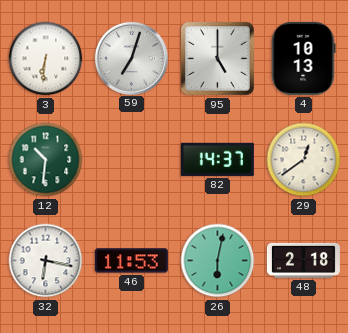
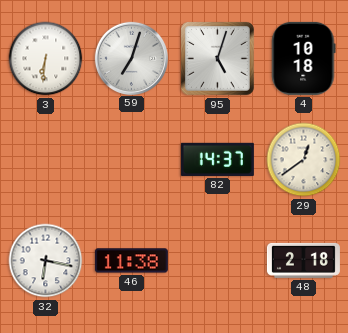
95: 5:00 -> 5:03
4: 10:13 -> 10:18
12: 10:31 -> none
46: 11:53 -> 11:38
26: 6:02 -> none
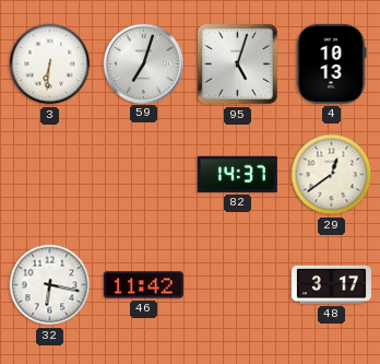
4: 10:18 -> 10:13
46: 11:38 -> 11:42
48: 2:18 -> 3:17
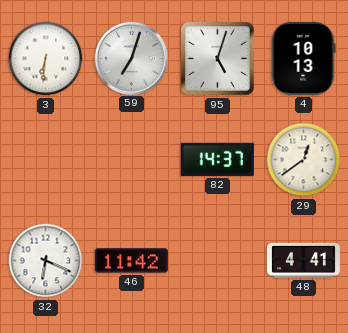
32: 6:17 -> 6:19
48: 3:17 -> 4:41
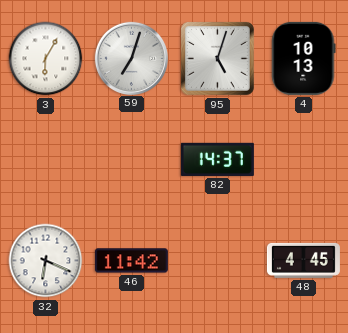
3: 6:31 -> 6:05
29: 12:39 -> none
48: 4:41 -> 4:45
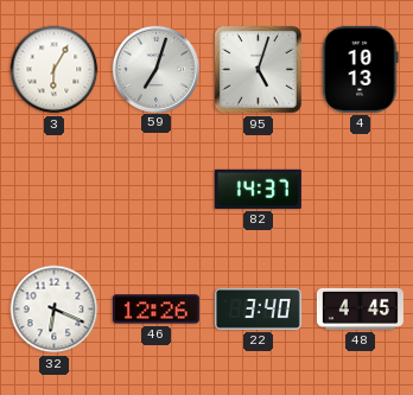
46: 11:42 -> 12:26
22: none -> 3:40
